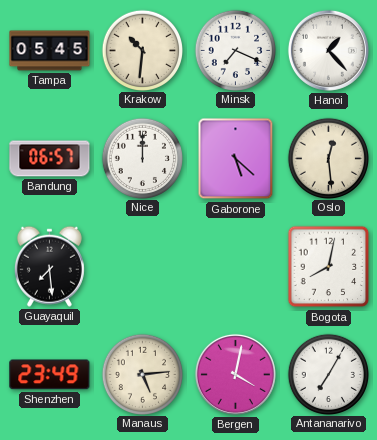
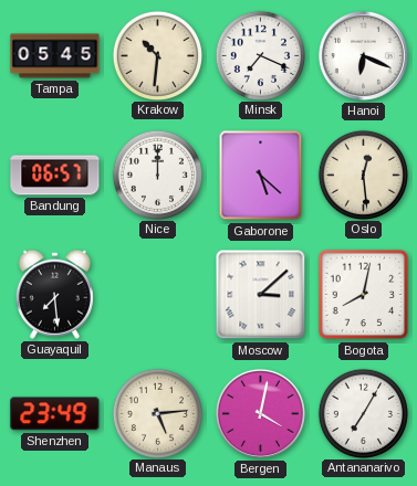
Hanoi: 1:23 -> 6:19
Moscow: none -> 3:08
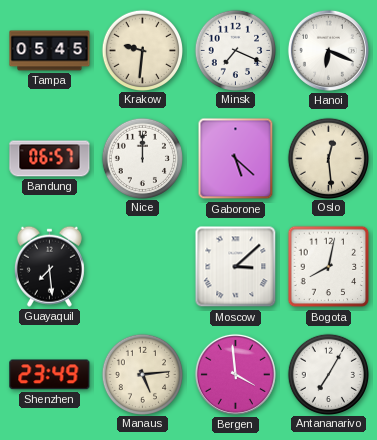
Krakow: 10:31 -> 9:31
Bergen: 4:02 -> 3:59
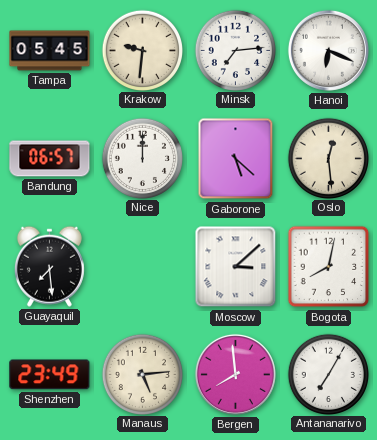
Minsk: 7:19 -> 7:14
Bergen: 3:59 -> 7:59
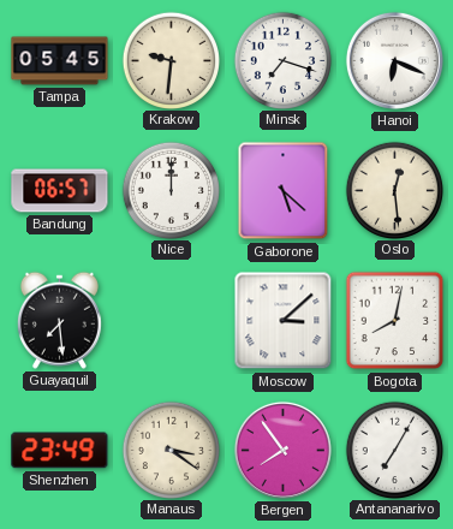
Minsk: 7:14 -> 7:18
Manaus: 5:14 -> 3:21
Bergen: 7:59 -> 7:54
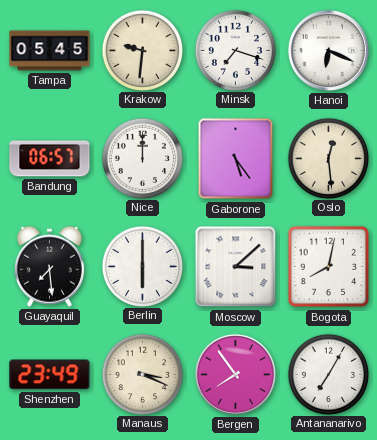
Gaborone: 5:22 -> 5:24
Berlin: none -> 6:00
Manaus: 3:21 -> 3:19
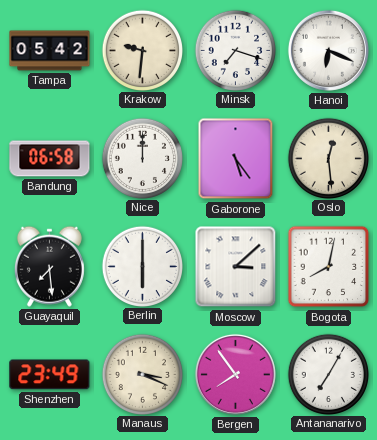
Tampa: 05:45 -> 05:42
Bandung: 06:57 -> 06:58
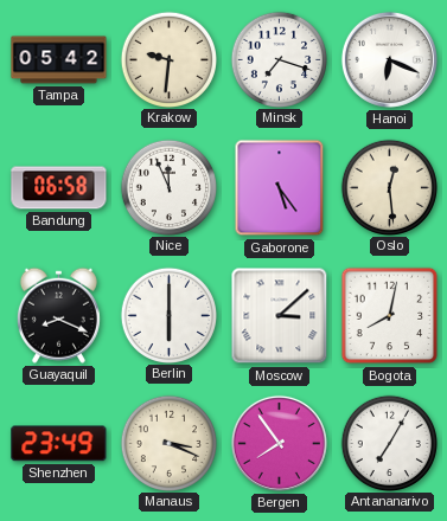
Nice: 12:00 -> 11:56
Guayaquil: 7:29 -> 8:19
